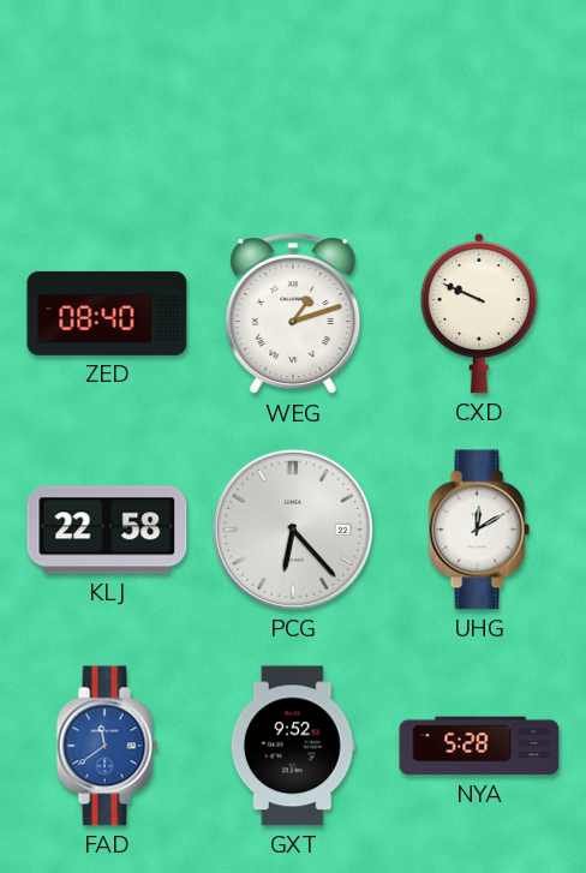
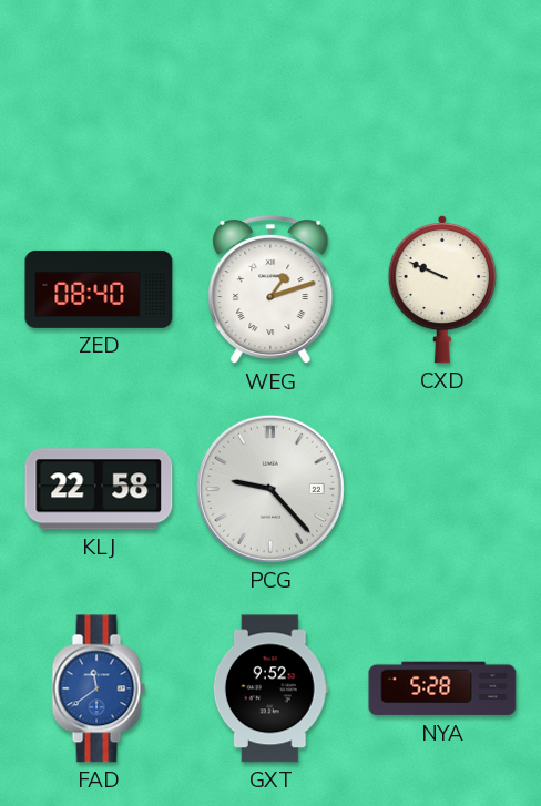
PCG: 6:23 -> 9:23
UHG: 12:10 -> none
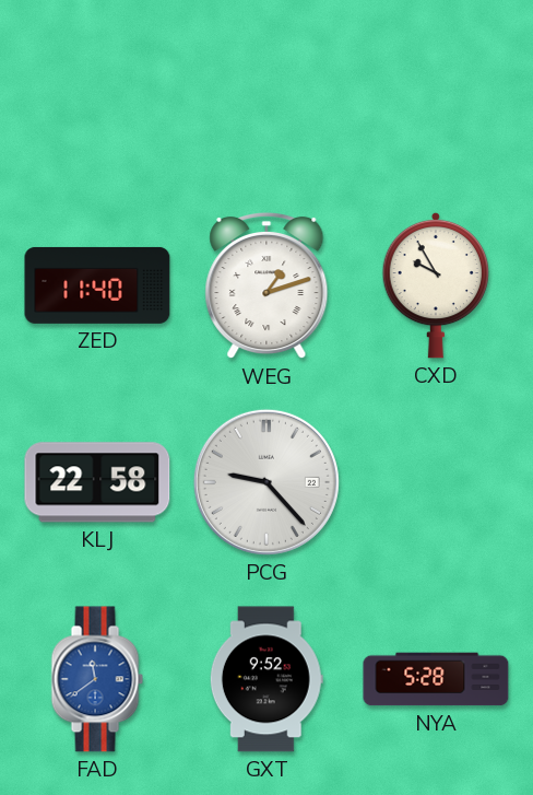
ZED: 08:40 -> 11:40
CXD: 9:49 -> 9:55
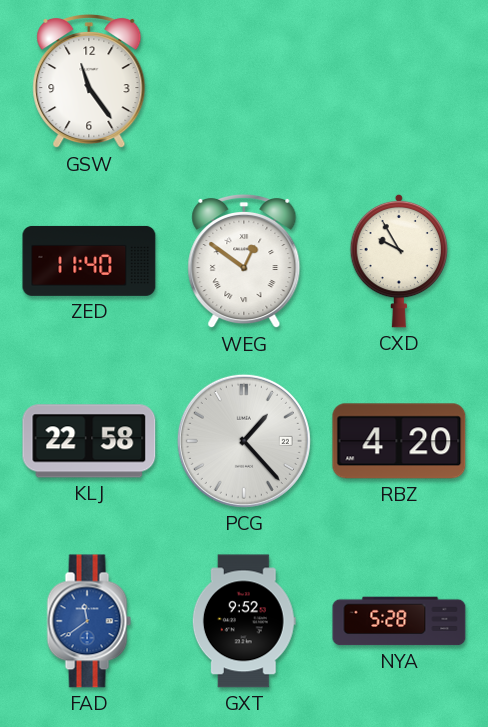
GSW: none -> 11:24
WEG: 1:12 -> 12:51
PCG: 9:23 -> 1:23
RBZ: none -> 4:20
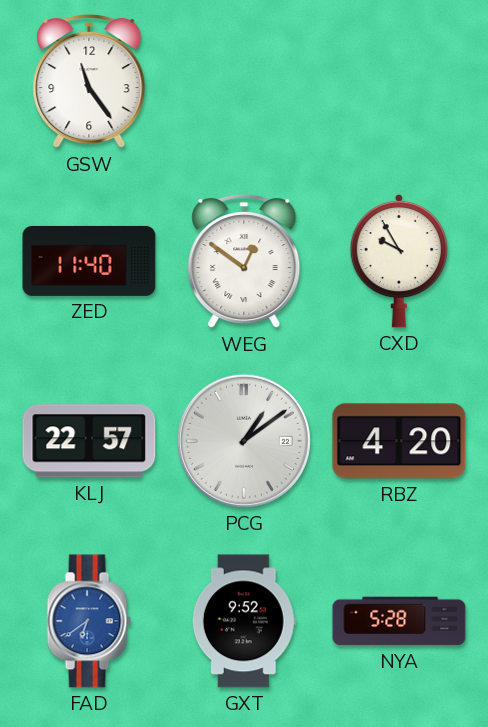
KLJ: 22:58 -> 22:57
PCG: 1:23 -> 1:09
FAD: 11:39 -> 6:39
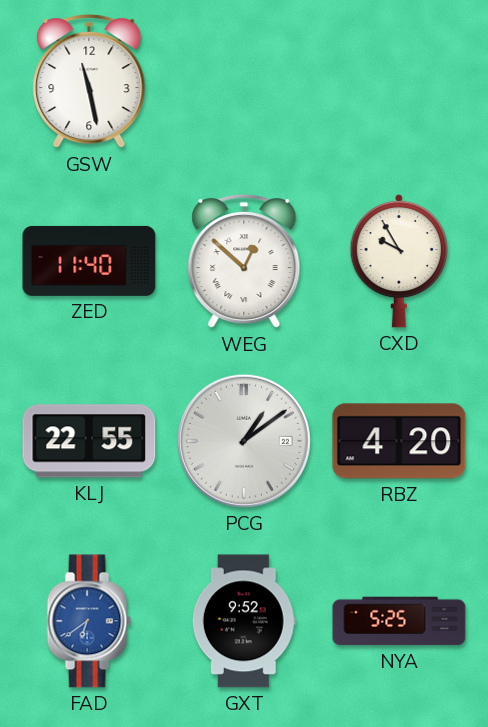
GSW: 11:24 -> 11:28
WEG: 12:51 -> 12:52
KLJ: 22:57 -> 22:55
NYA: 5:28 -> 5:25
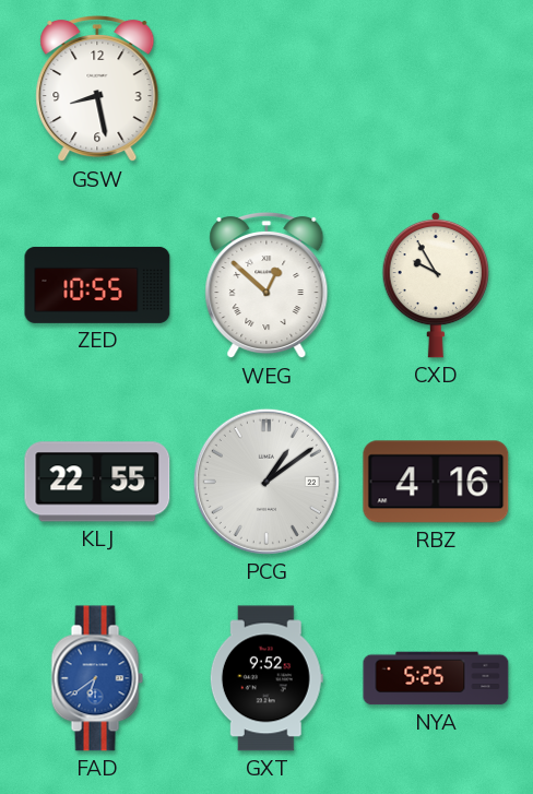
GSW: 11:28 -> 8:28
ZED: 11:40 -> 10:55
RBZ: 4:20 -> 4:16
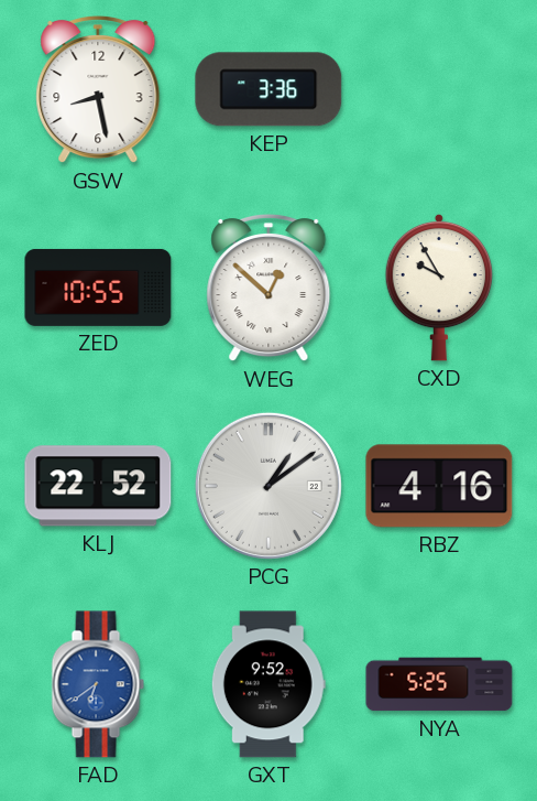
KEP: none -> 3:36
KLJ: 22:55 -> 22:52
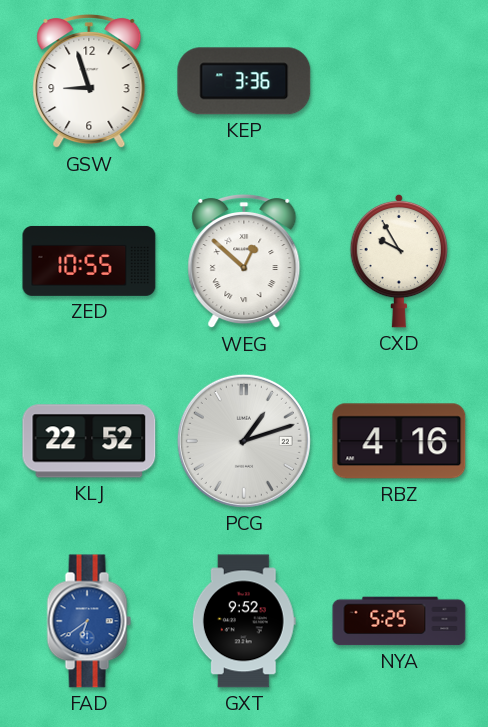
GSW: 8:28 -> 8:57
PCG: 1:09 -> 1:12
